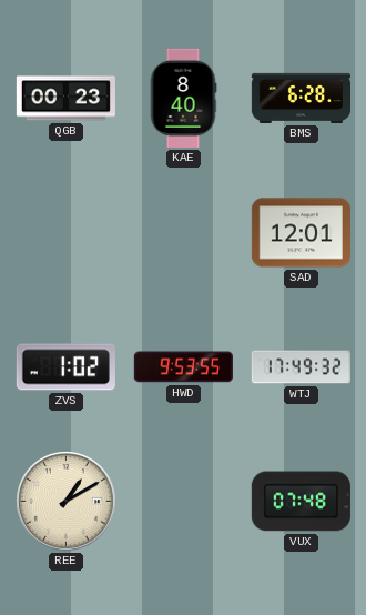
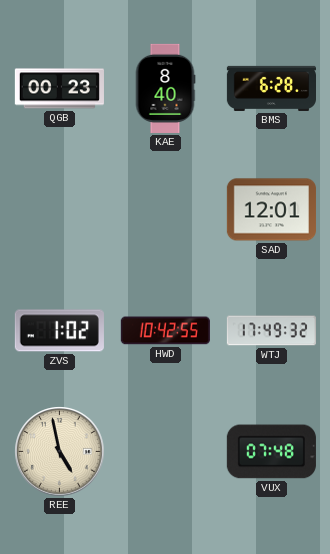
HWD: 9:53 -> 10:42
REE: 1:10 -> 4:58
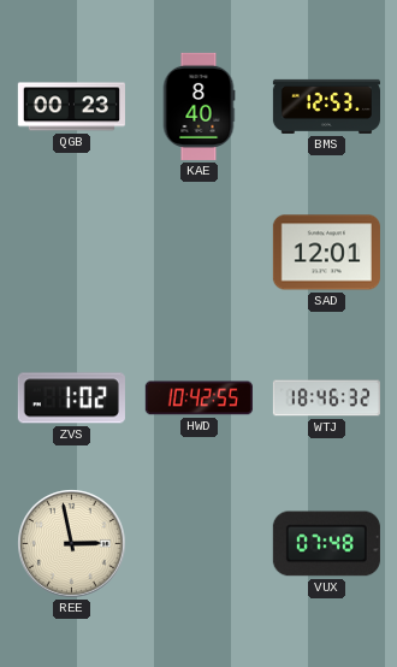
BMS: 6:28 -> 12:53
WTJ: 17:49 -> 18:46
REE: 4:58 -> 2:58
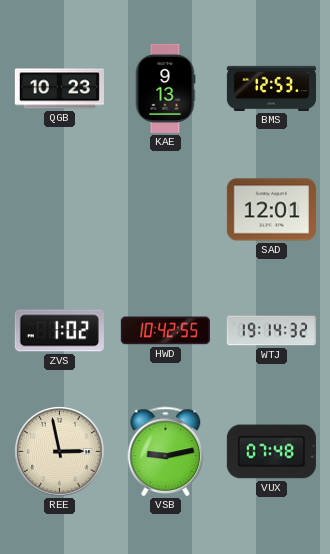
QGB: 00:23 -> 10:23
KAE: 8:40 -> 9:13
WTJ: 18:46 -> 19:14
VSB: none -> 9:13
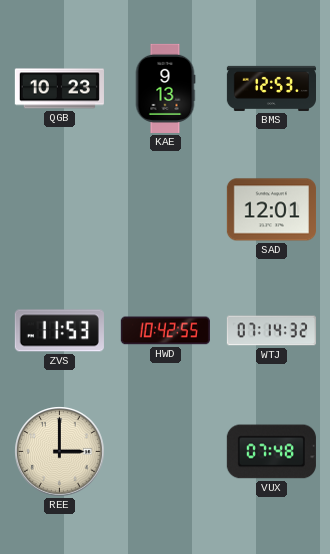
ZVS: 1:02 -> 11:53
WTJ: 19:14 -> 07:14
REE: 2:58 -> 3:00
VSB: 9:13 -> none
